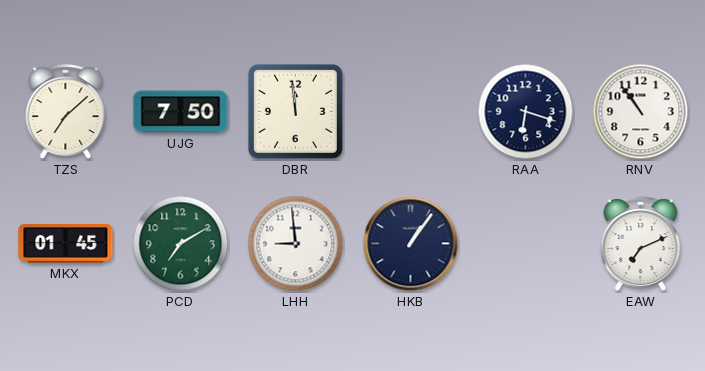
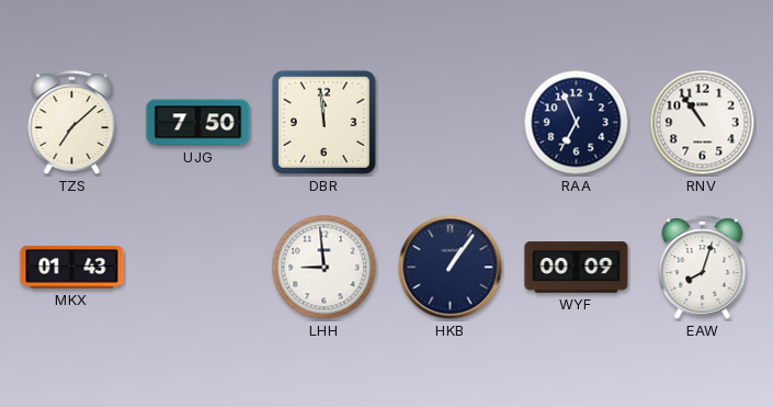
RAA: 6:18 -> 6:56
MKX: 01:45 -> 01:43
PCD: 7:10 -> none
WYF: none -> 00:09
EAW: 7:11 -> 8:03
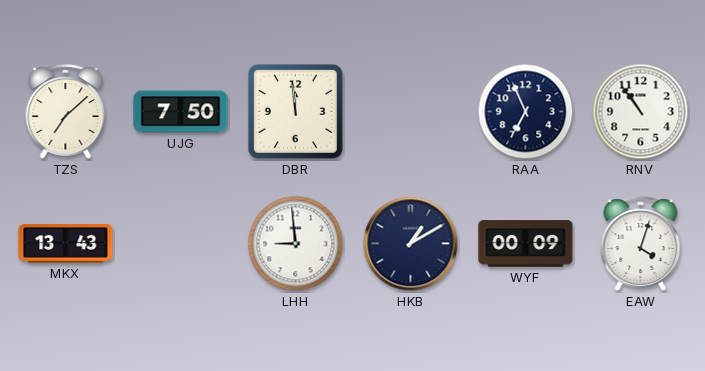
MKX: 01:43 -> 13:43
HKB: 1:06 -> 1:10
EAW: 8:03 -> 4:03
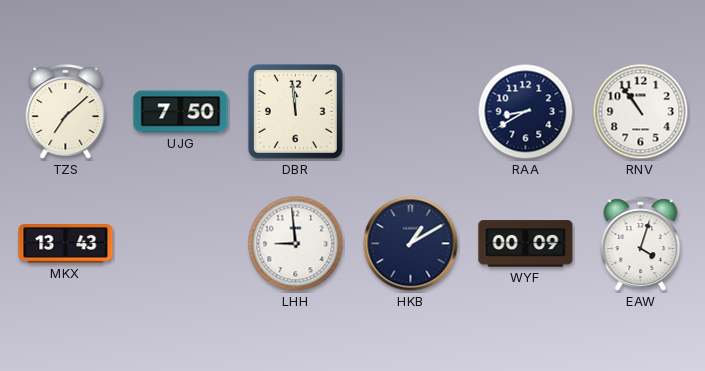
RAA: 6:56 -> 8:40
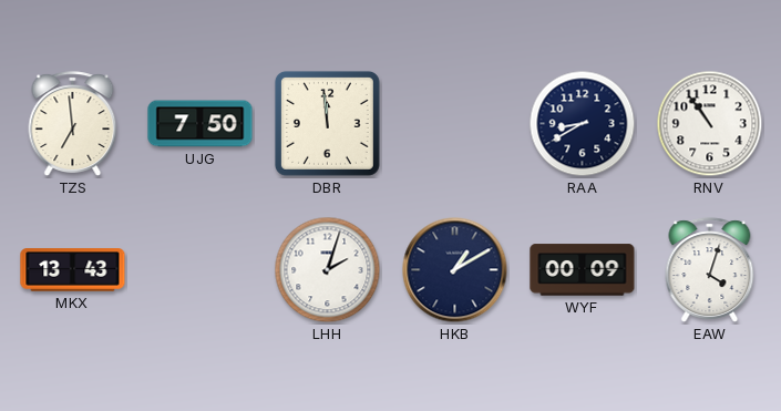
TZS: 7:08 -> 6:59
LHH: 8:59 -> 2:03
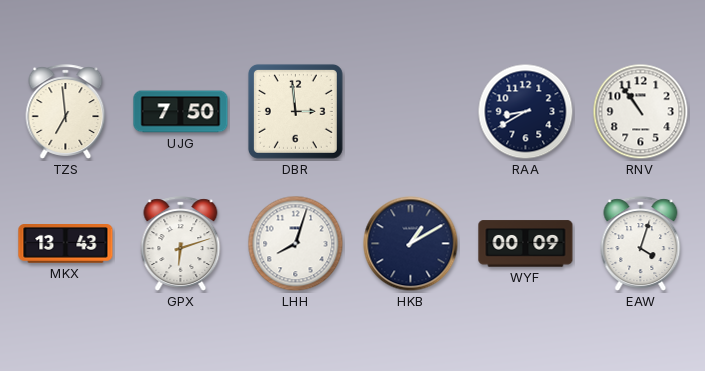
DBR: 11:59 -> 2:59
GPX: none -> 6:12
LHH: 2:03 -> 8:03
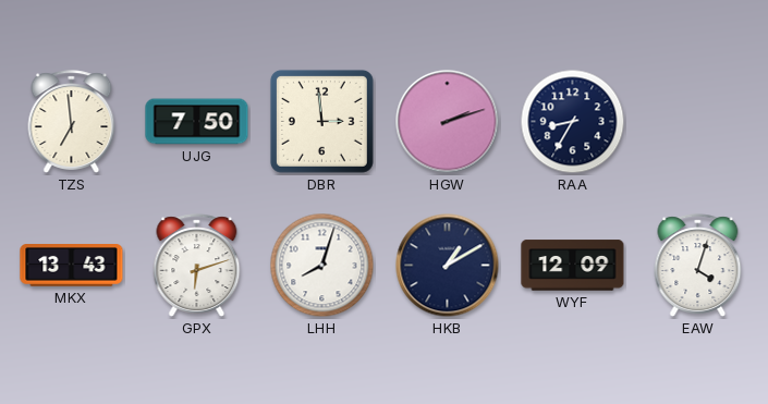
HGW: none -> 2:12
RAA: 8:40 -> 8:35
RNV: 10:54 -> none
WYF: 00:09 -> 12:09
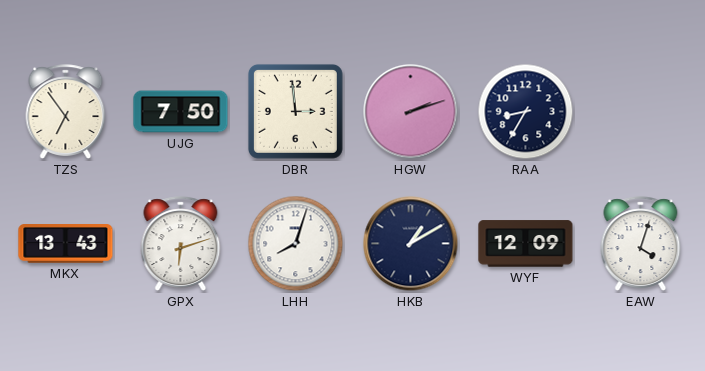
TZS: 6:59 -> 6:54
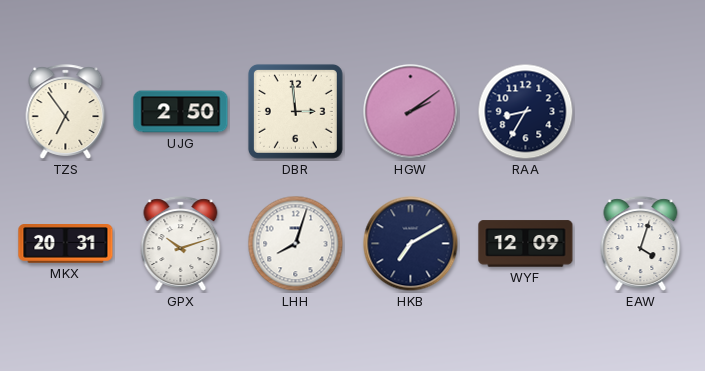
UJG: 7:50 -> 2:50
HGW: 2:12 -> 2:09
MKX: 13:43 -> 20:31
GPX: 6:12 -> 10:12
HKB: 1:10 -> 7:10
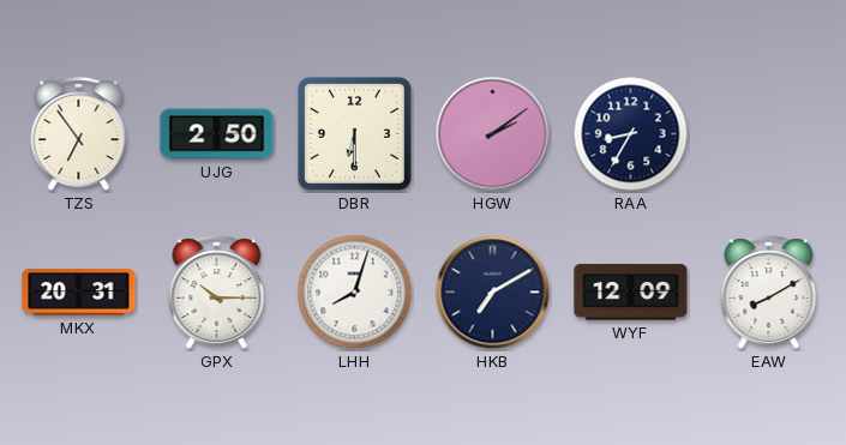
DBR: 2:59 -> 6:30
GPX: 10:12 -> 10:15
EAW: 4:03 -> 8:10
